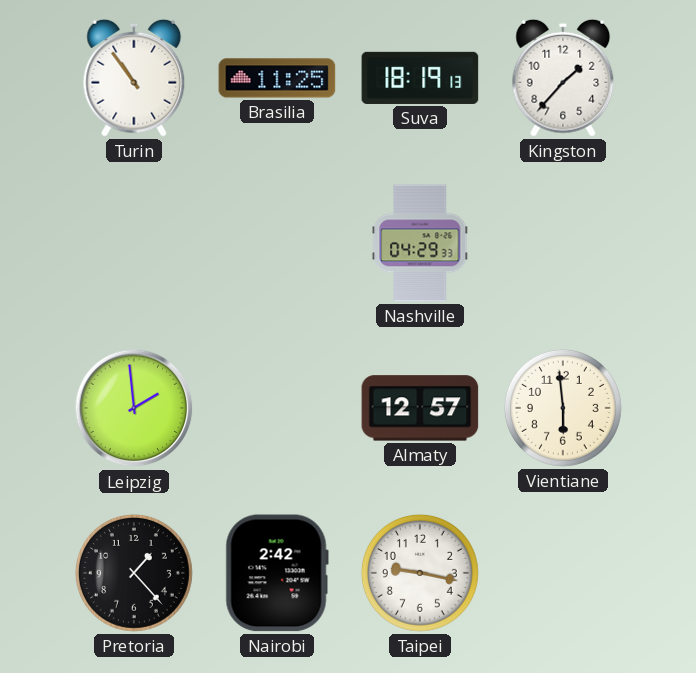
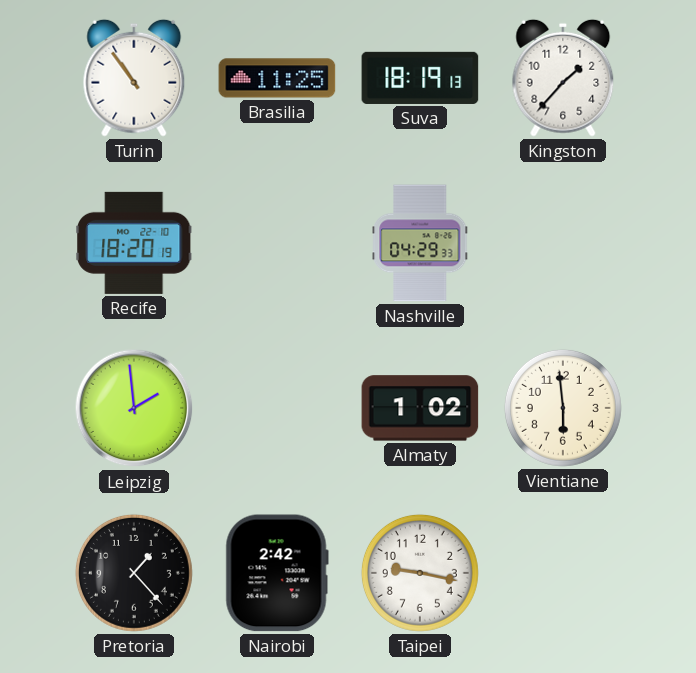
Recife: none -> 18:20
Almaty: 12:57 -> 1:02
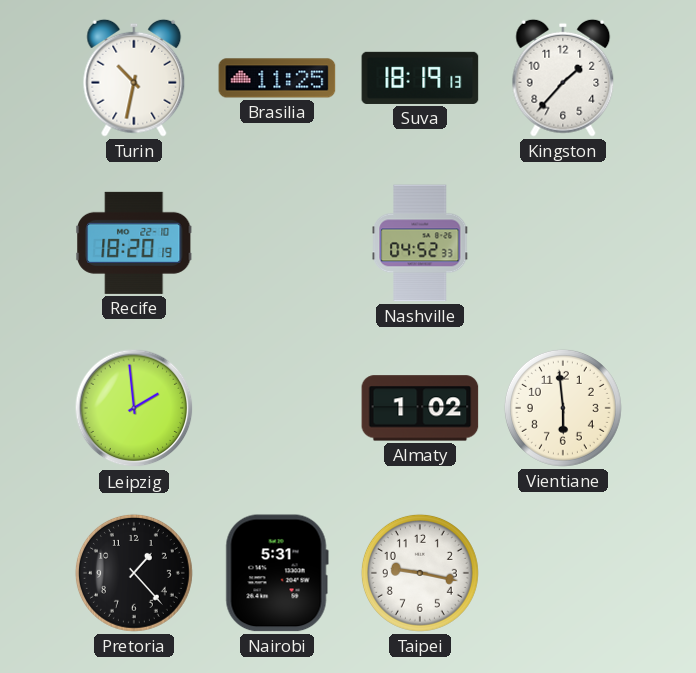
Turin: 10:54 -> 10:32
Nashville: 04:29 -> 04:52
Nairobi: 2:42 -> 5:31
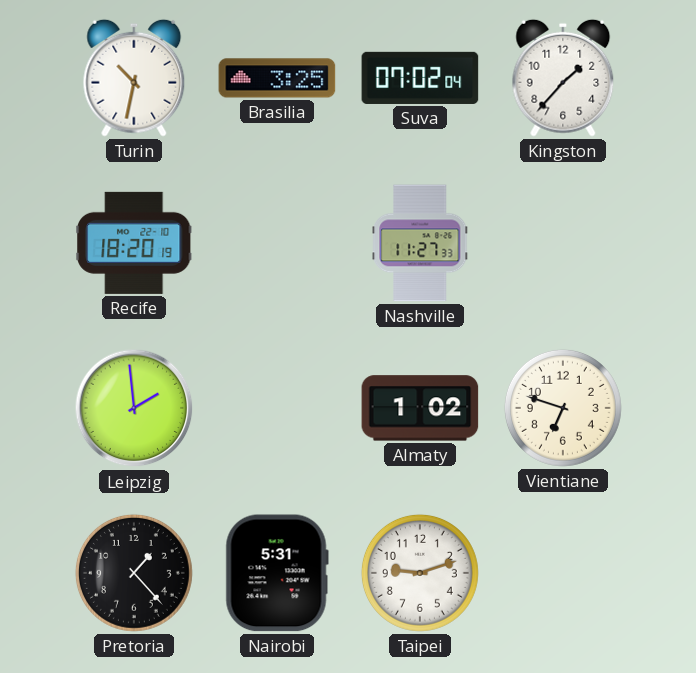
Brasilia: 11:25 -> 3:25
Suva: 18:19 -> 07:02
Nashville: 04:52 -> 11:27
Vientiane: 5:59 -> 6:48
Taipei: 9:17 -> 9:12
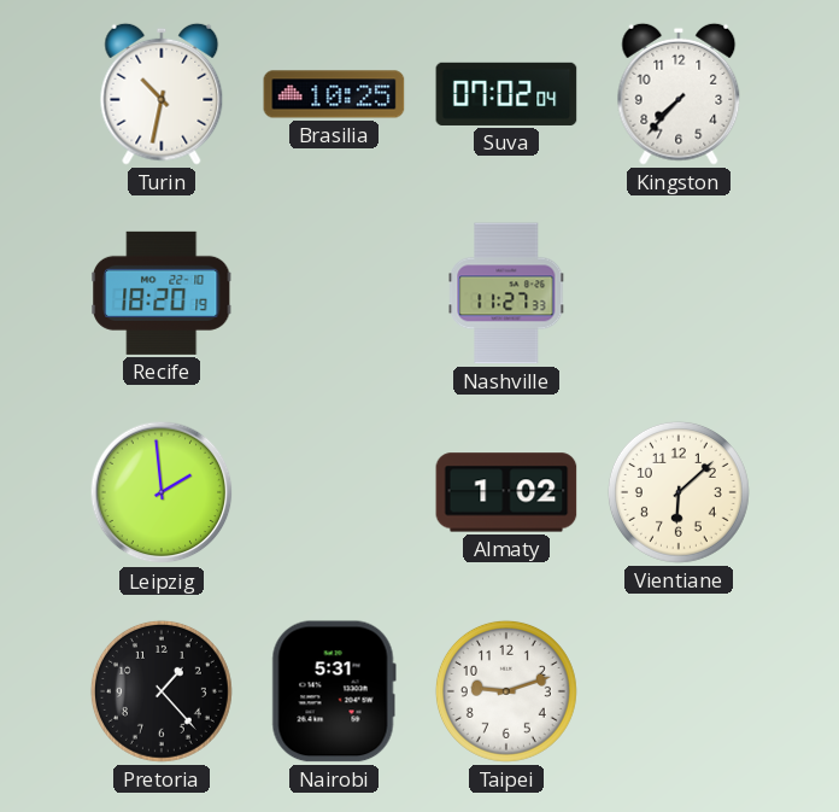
Brasilia: 3:25 -> 10:25
Kingston: 1:37 -> 7:37
Vientiane: 6:48 -> 6:08
